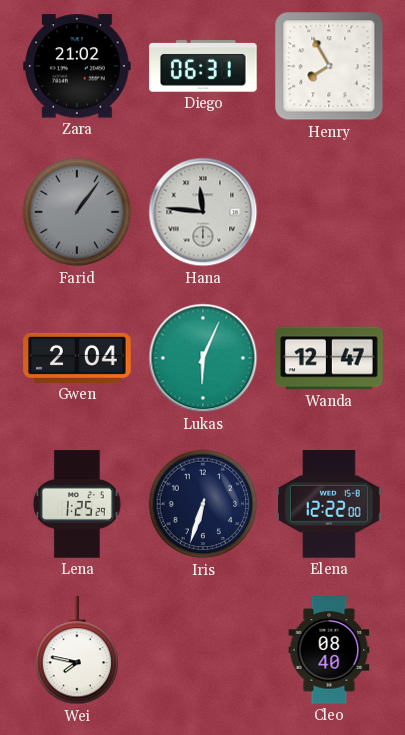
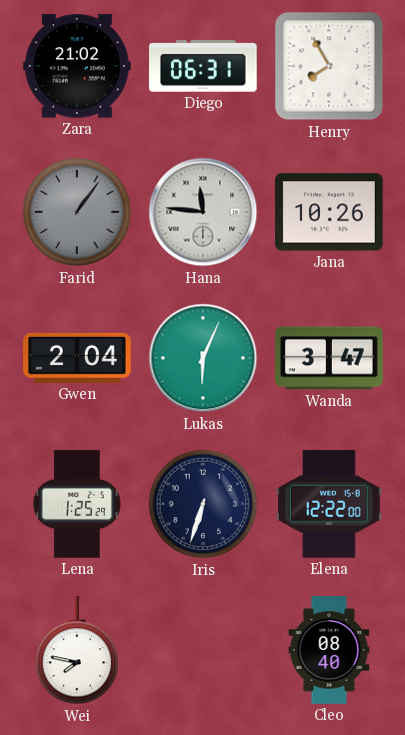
Jana: none -> 10:26
Wanda: 12:47 -> 3:47
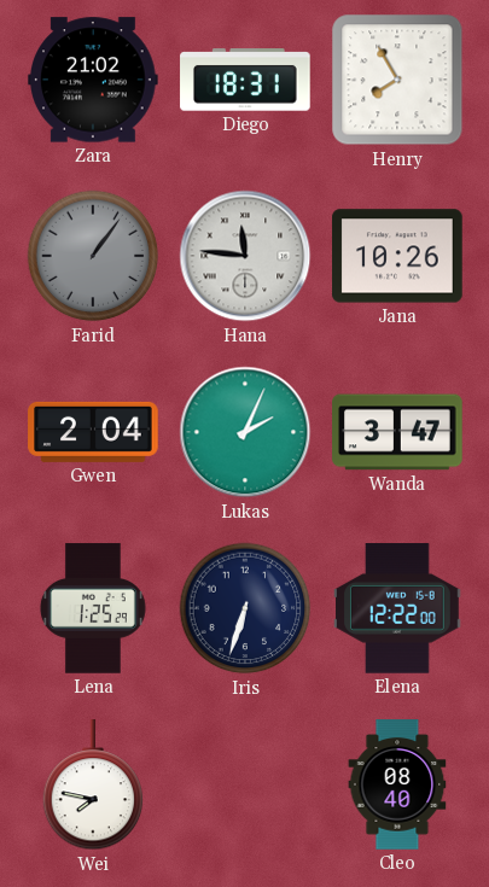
Diego: 06:31 -> 18:31
Lukas: 6:04 -> 2:04
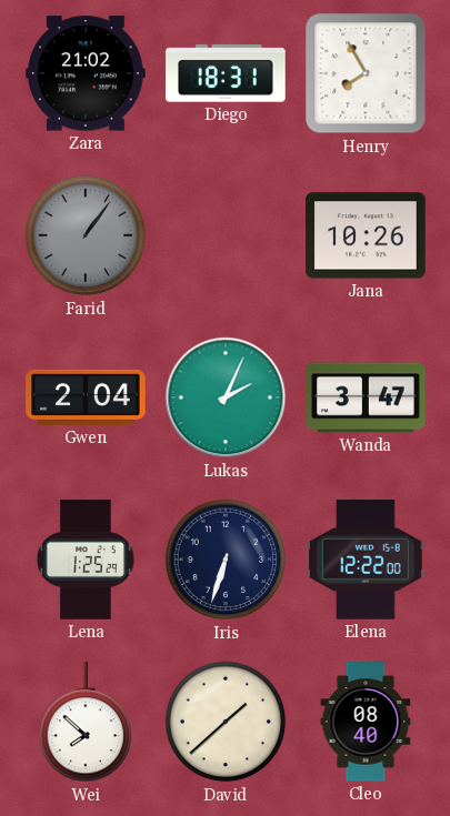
Hana: 11:46 -> none
Wei: 7:47 -> 7:52
David: none -> 1:38
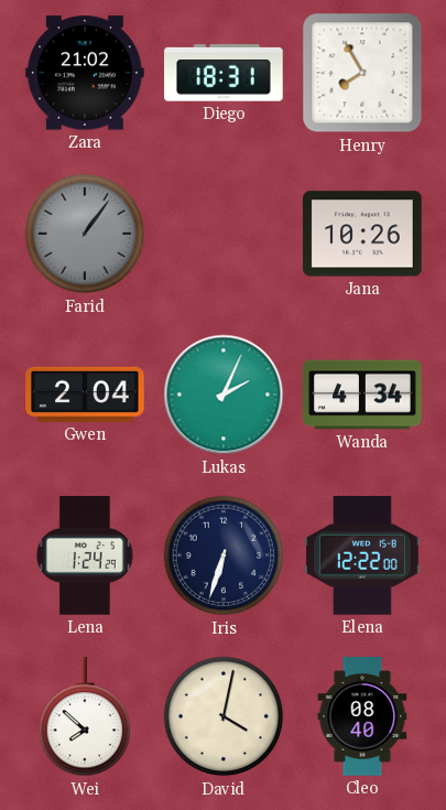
Wanda: 3:47 -> 4:34
Lena: 1:25 -> 1:24
David: 1:38 -> 4:02
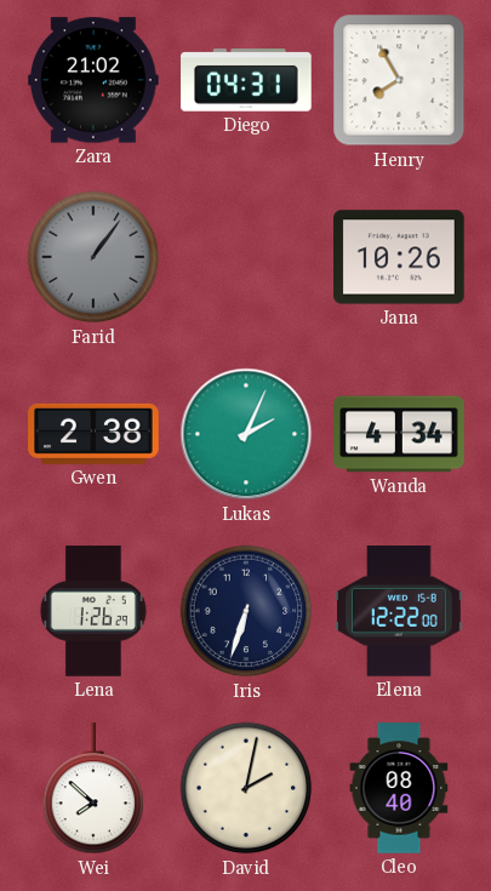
Diego: 18:31 -> 04:31
Gwen: 2:04 -> 2:38
Lena: 1:24 -> 1:26
David: 4:02 -> 2:02
